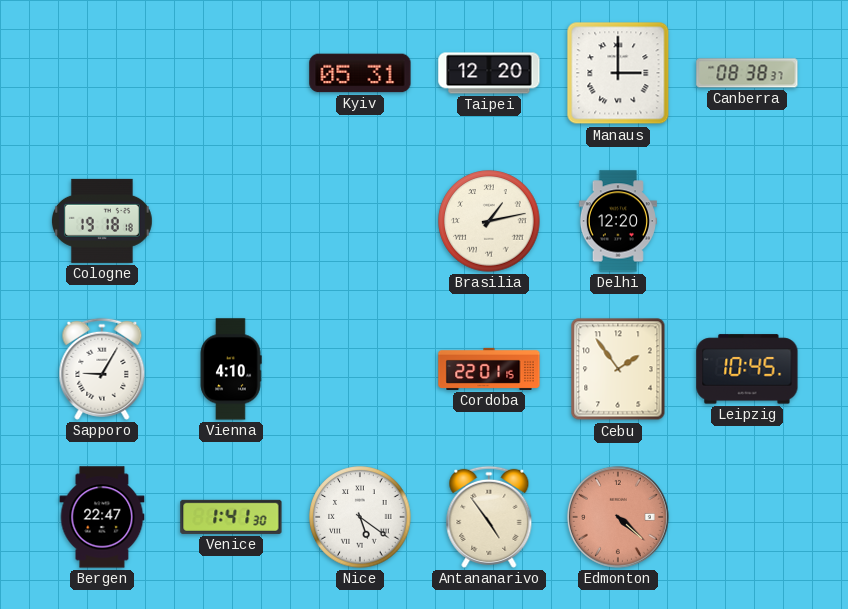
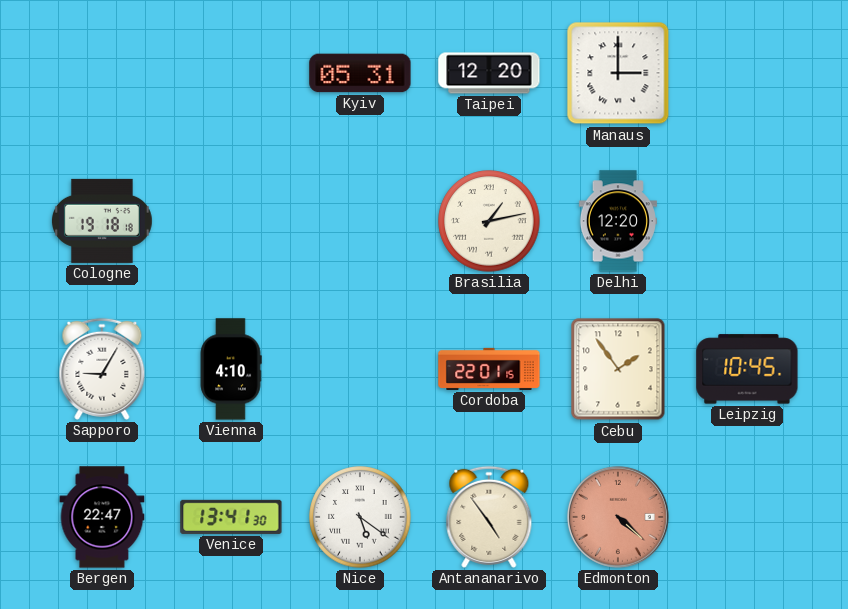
Canberra: 08:38 -> none
Venice: 1:41 -> 13:41
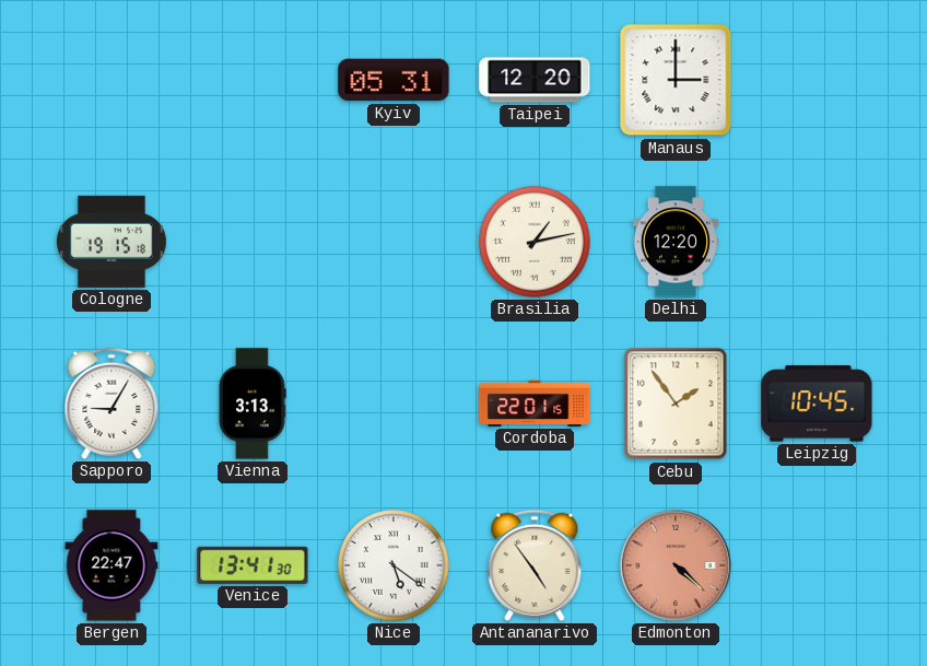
Cologne: 19:18 -> 19:15
Vienna: 4:10 -> 3:13
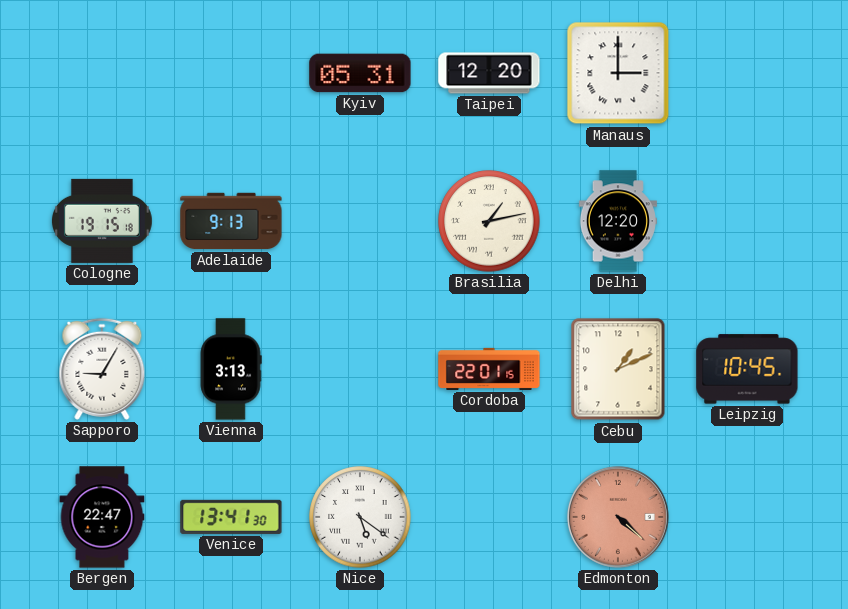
Adelaide: none -> 9:13
Cebu: 1:54 -> 1:11
Antananarivo: 4:54 -> none
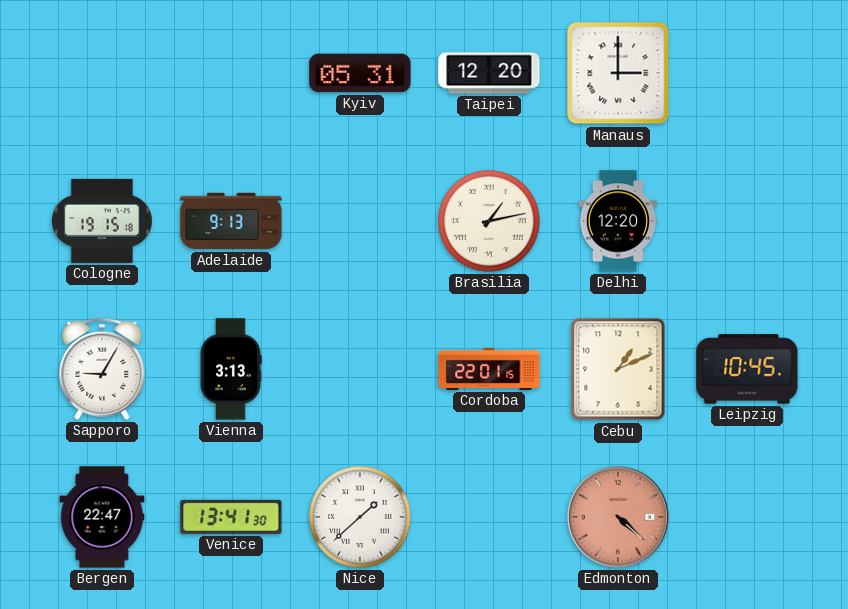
Nice: 5:21 -> 1:38
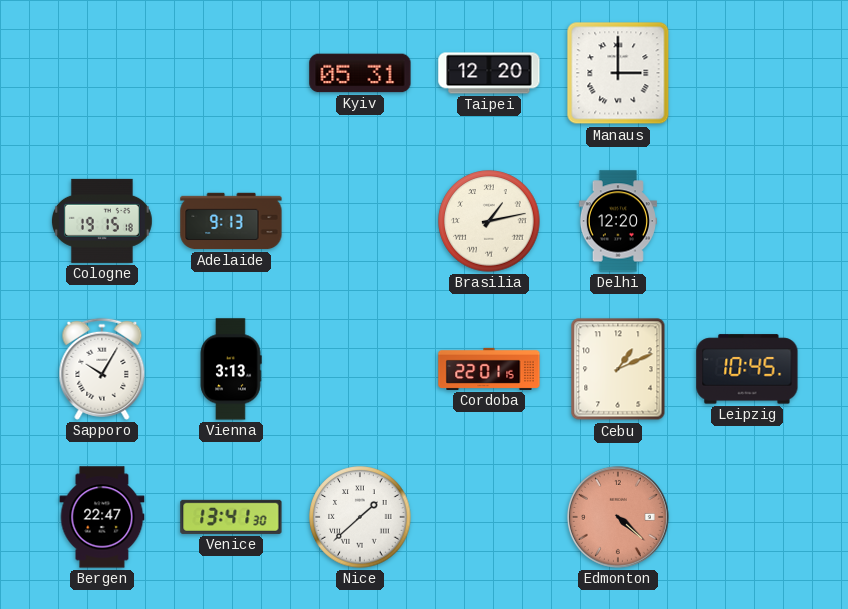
Sapporo: 9:05 -> 10:05
